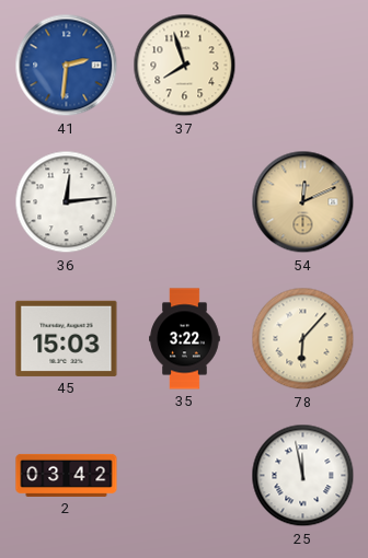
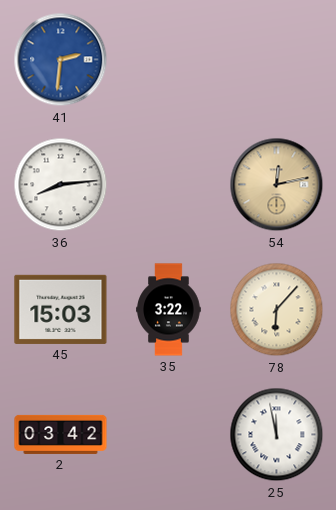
37: 7:57 -> none
36: 12:14 -> 8:14
54: 12:11 -> 12:13
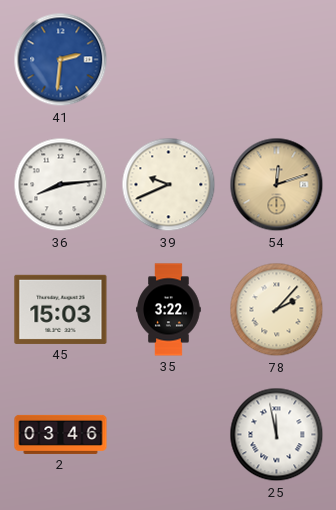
39: none -> 9:41
54: 12:13 -> 12:12
78: 6:07 -> 2:07
2: 03:42 -> 03:46
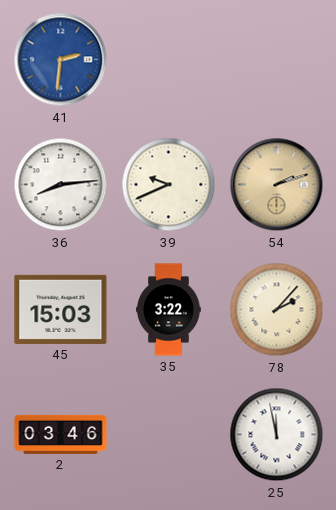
54: 12:12 -> 2:12
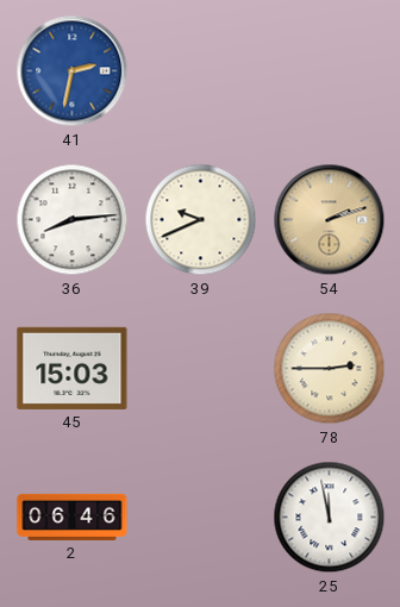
41: 2:31 -> 2:32
35: 3:22 -> none
78: 2:07 -> 2:45
2: 03:46 -> 06:46
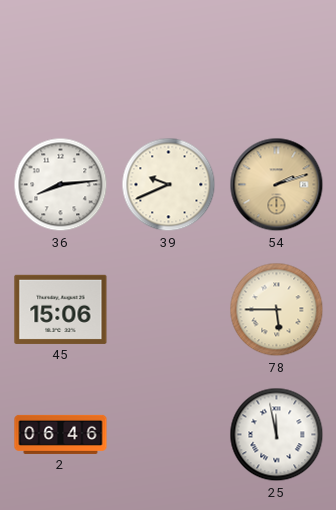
41: 2:32 -> none
45: 15:03 -> 15:06
78: 2:45 -> 5:45
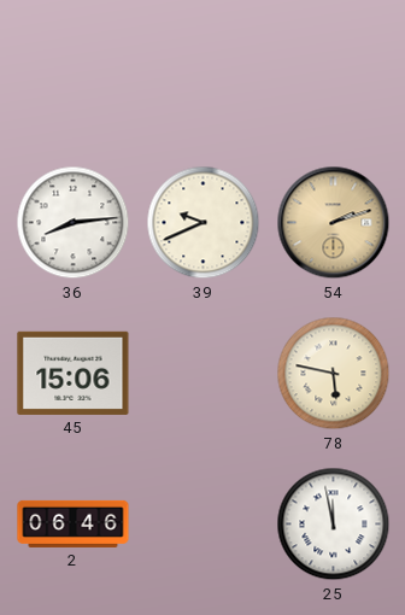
78: 5:45 -> 5:47
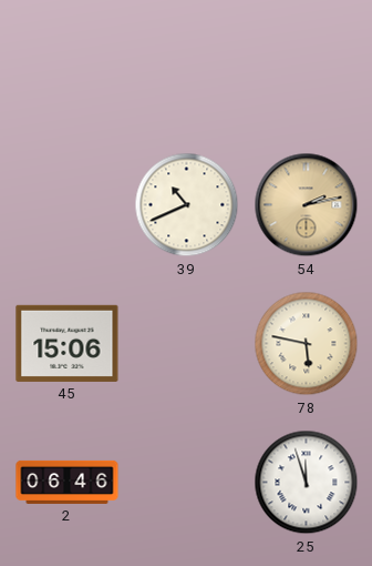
36: 8:14 -> none
39: 9:41 -> 10:41
54: 2:12 -> 2:13
25: 11:58 -> 11:57
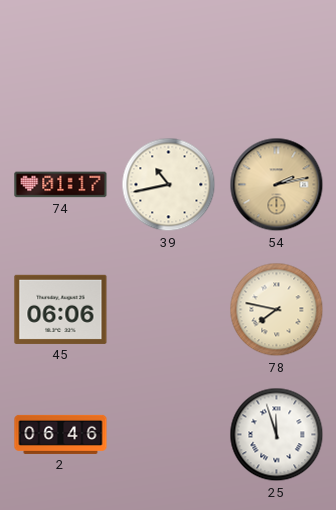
74: none -> 01:17
39: 10:41 -> 10:43
45: 15:06 -> 06:06
78: 5:47 -> 7:47
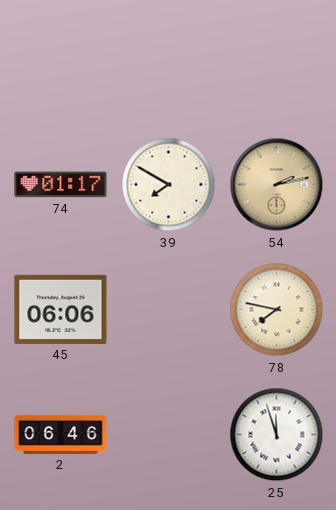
39: 10:43 -> 7:50
